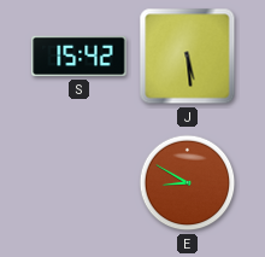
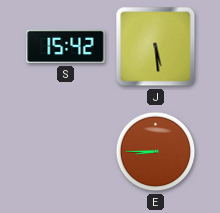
E: 8:50 -> 8:45
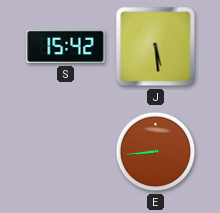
E: 8:45 -> 8:44
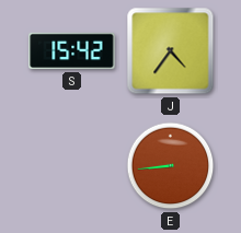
J: 5:29 -> 4:36
